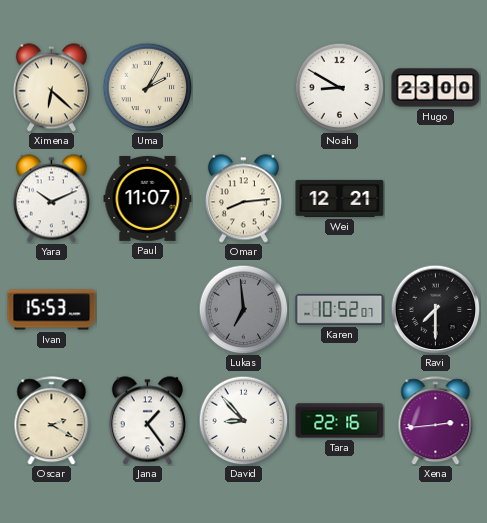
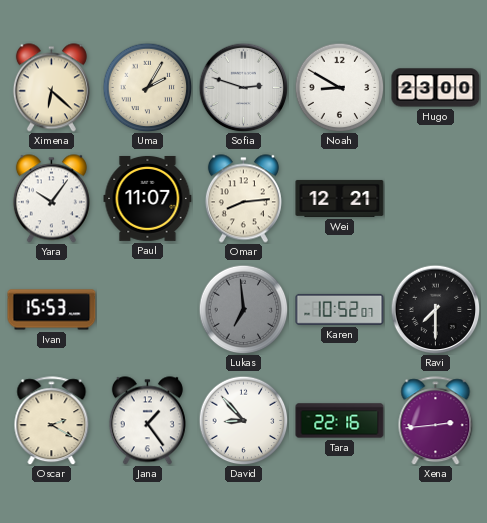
Sofia: none -> 2:48
Yara: 10:11 -> 10:06
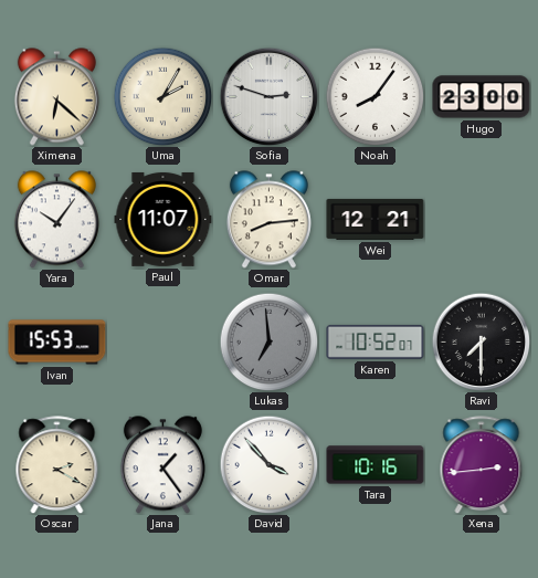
Noah: 8:50 -> 8:06
David: 8:53 -> 3:53
Tara: 22:16 -> 10:16
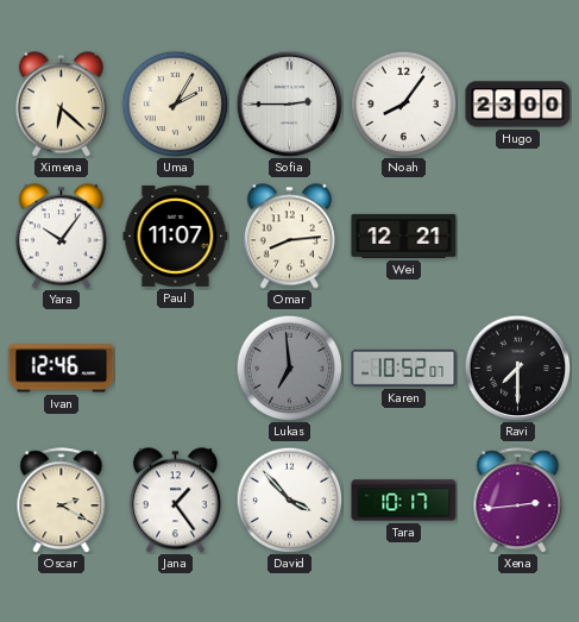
Sofia: 2:48 -> 2:45
Ivan: 15:53 -> 12:46
Tara: 10:16 -> 10:17
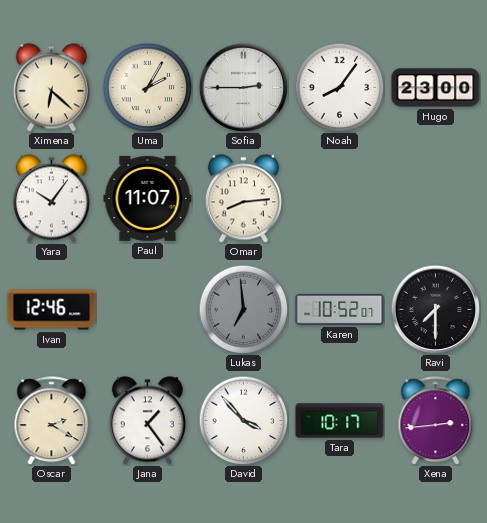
Wei: 12:21 -> none
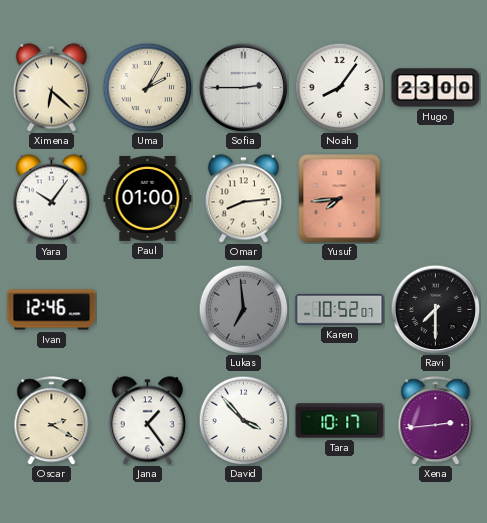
Paul: 11:07 -> 01:00
Yusuf: none -> 7:44
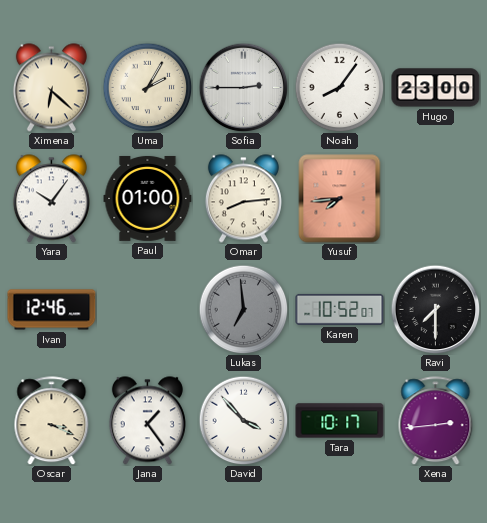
Oscar: 2:20 -> 3:19
